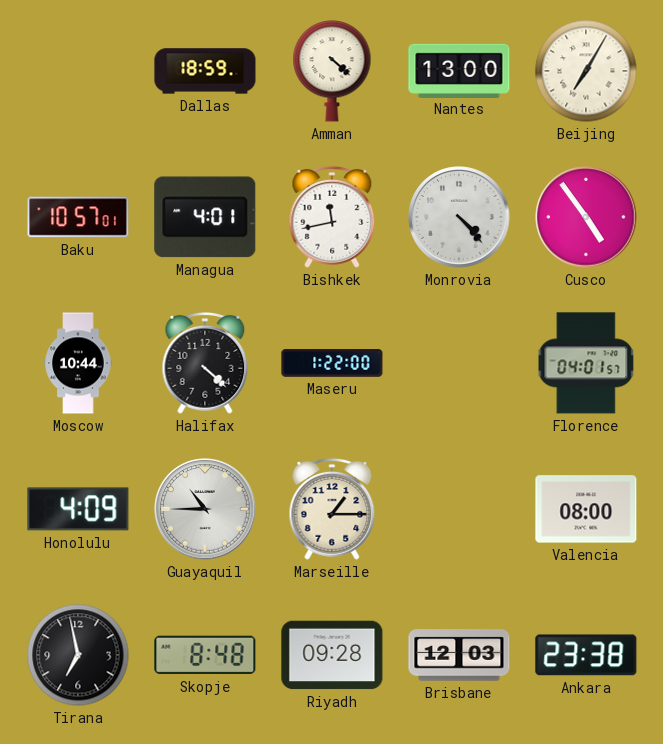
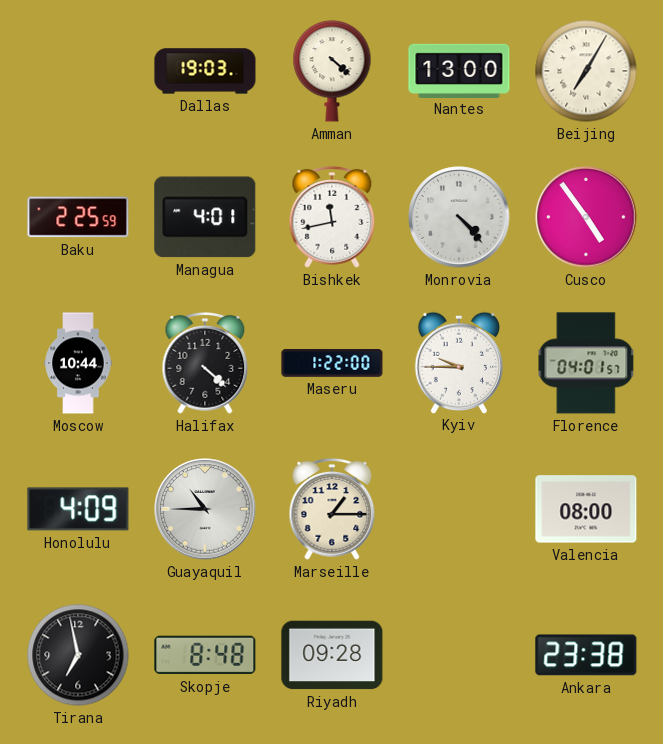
Dallas: 18:59 -> 19:03
Baku: 10:57 -> 2:25
Kyiv: none -> 9:45
Brisbane: 12:03 -> none
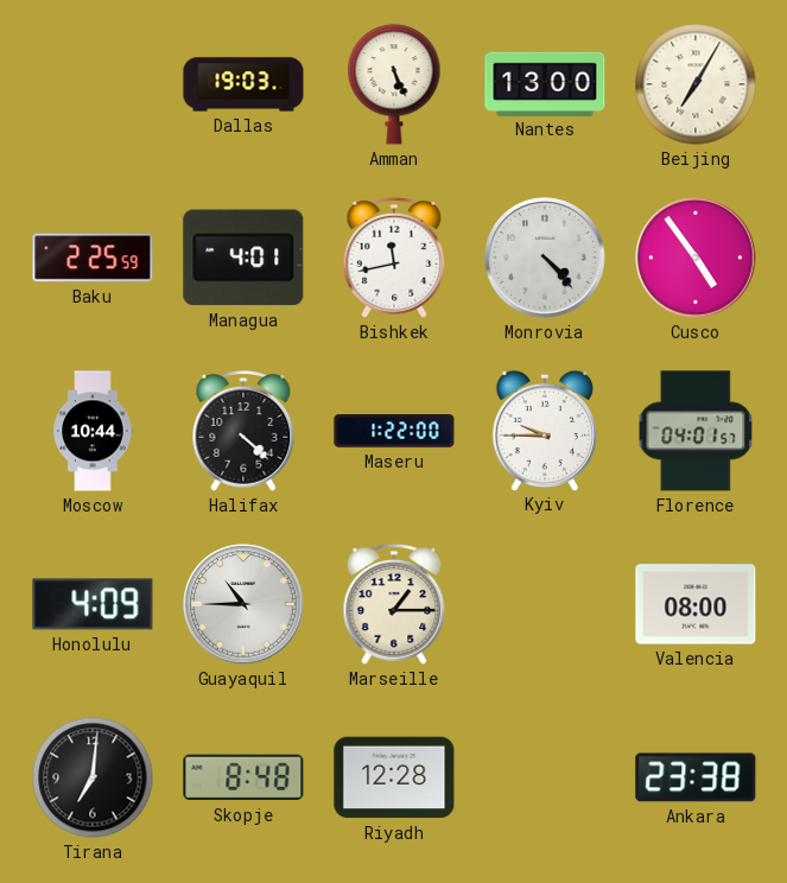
Amman: 4:22 -> 5:26
Tirana: 6:58 -> 7:01
Riyadh: 09:28 -> 12:28
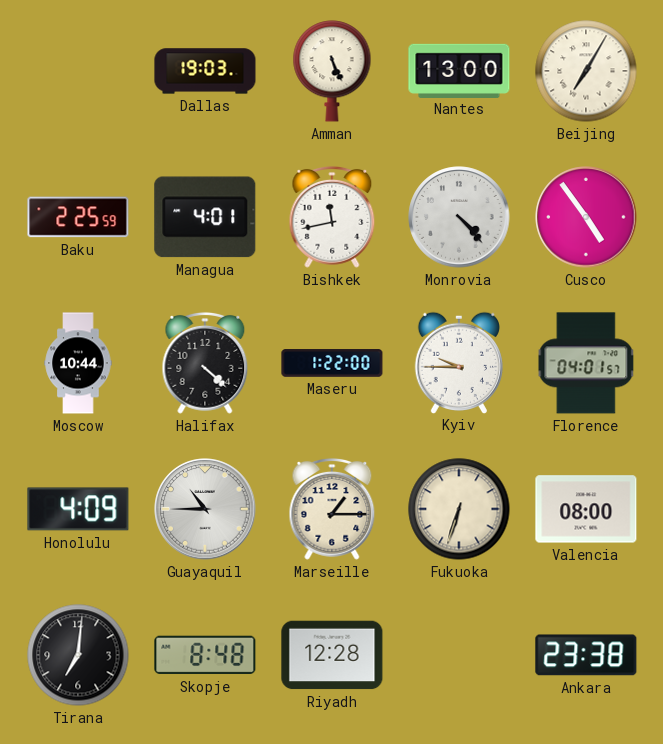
Fukuoka: none -> 6:33
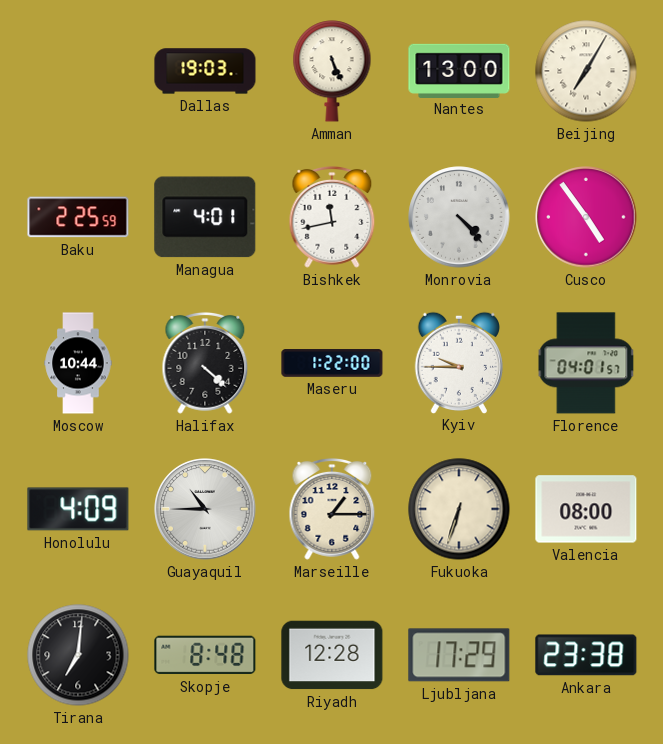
Ljubljana: none -> 17:29
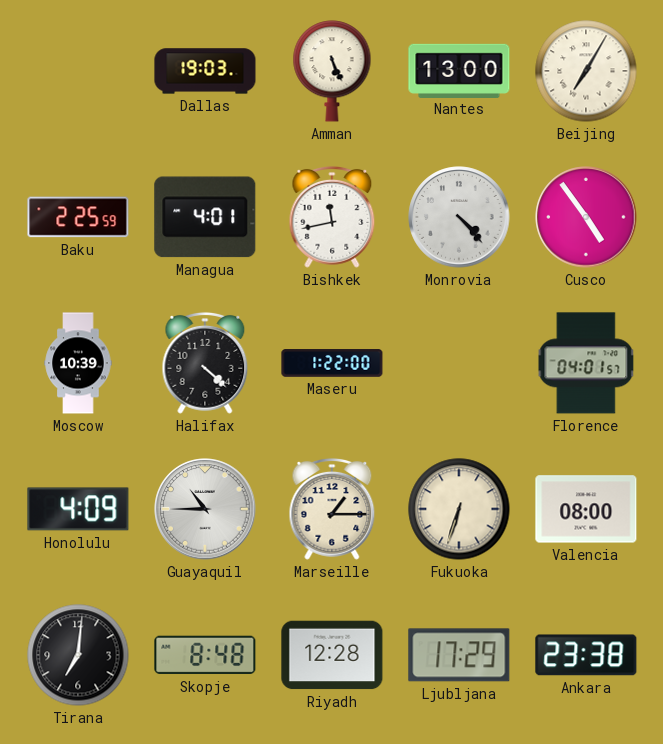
Moscow: 10:44 -> 10:39
Kyiv: 9:45 -> none
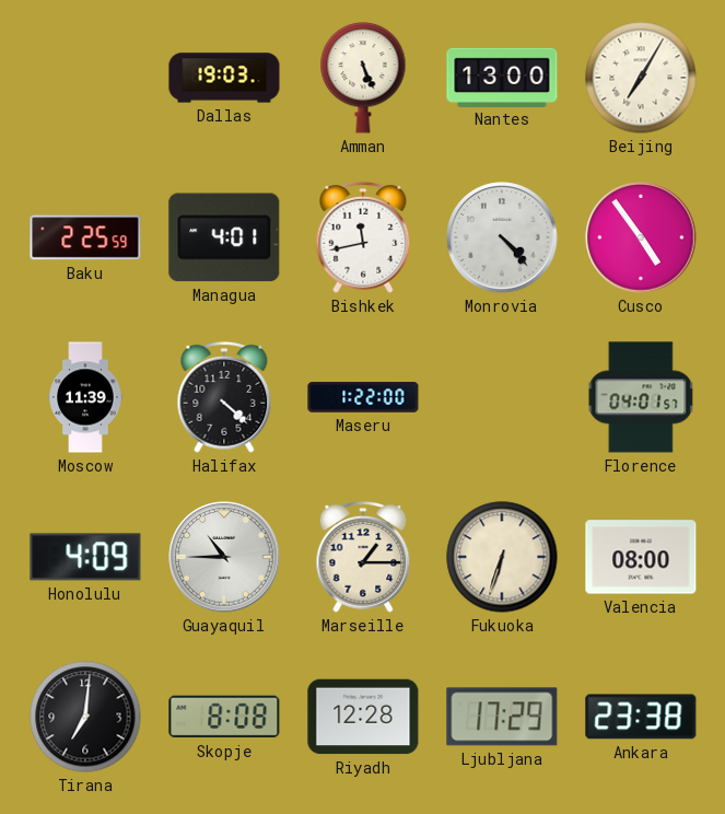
Moscow: 10:39 -> 11:39
Skopje: 8:48 -> 8:08
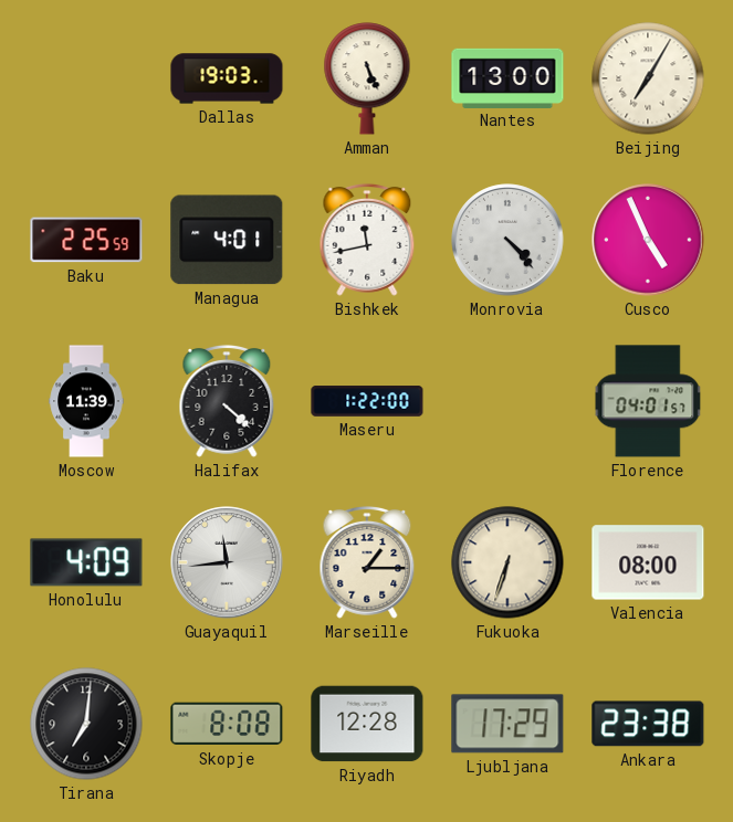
Cusco: 4:54 -> 4:56
Guayaquil: 10:45 -> 11:44
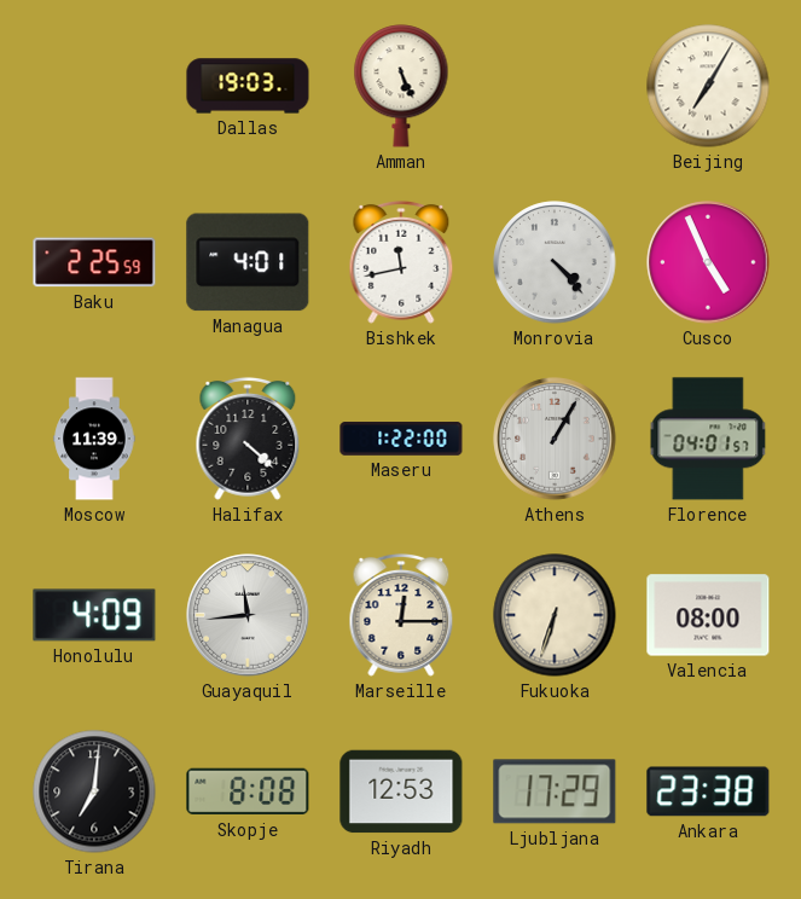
Nantes: 13:00 -> none
Athens: none -> 1:05
Marseille: 1:15 -> 12:15
Riyadh: 12:28 -> 12:53
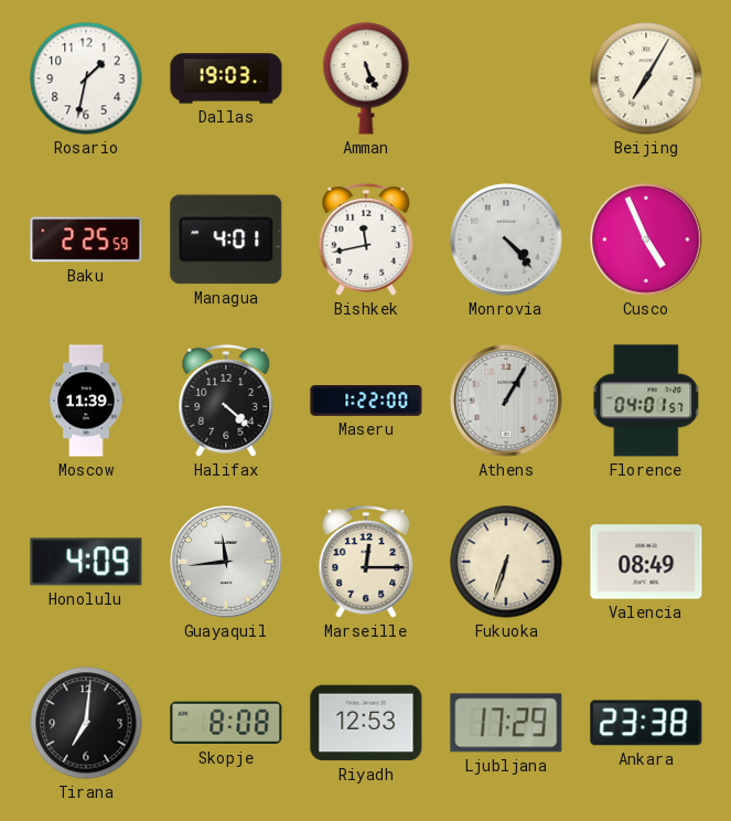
Rosario: none -> 1:32
Valencia: 08:00 -> 08:49
